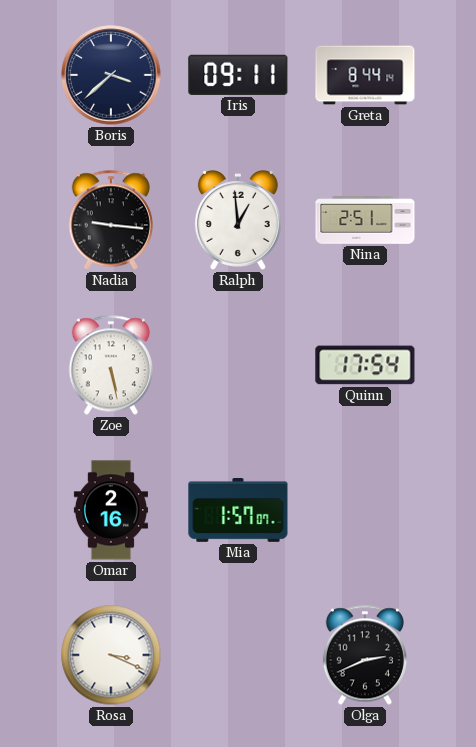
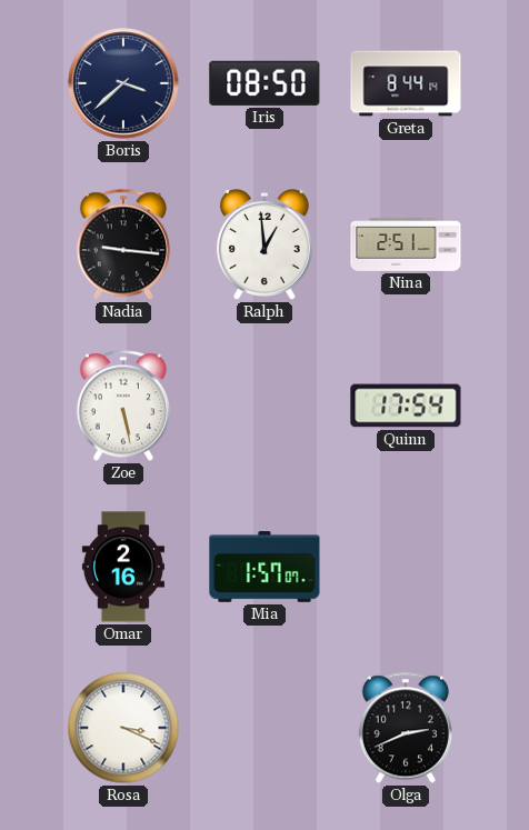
Iris: 09:11 -> 08:50
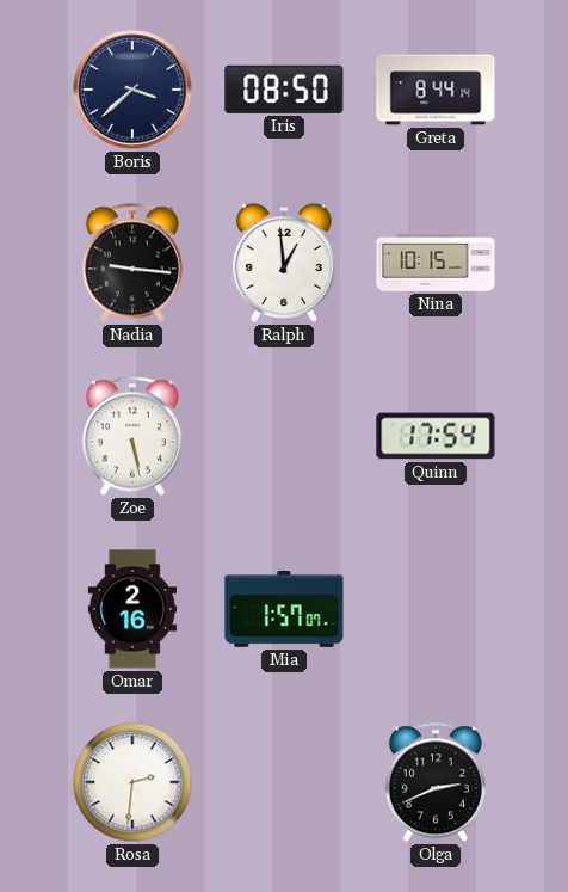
Nina: 2:51 -> 10:15
Rosa: 3:19 -> 2:31
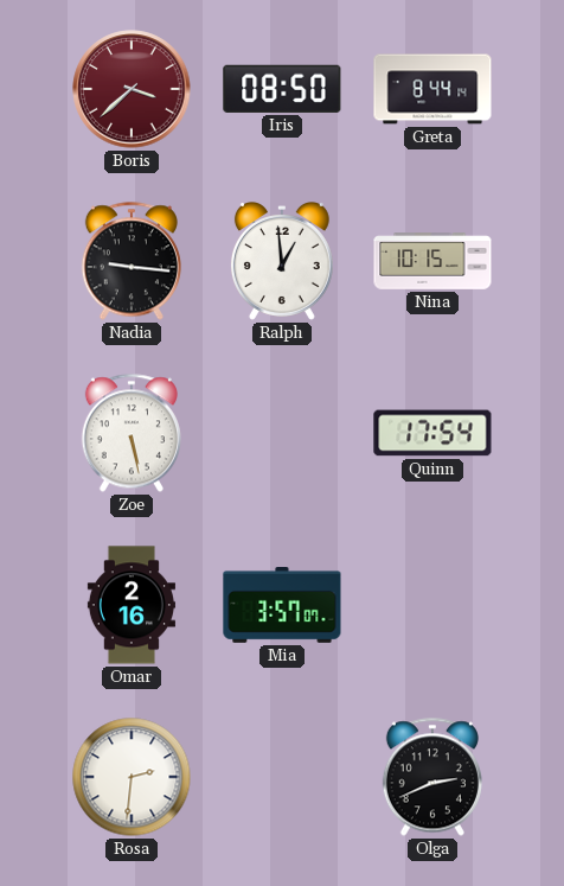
Boris dial: navy -> burgundy
Mia: 1:57 -> 3:57
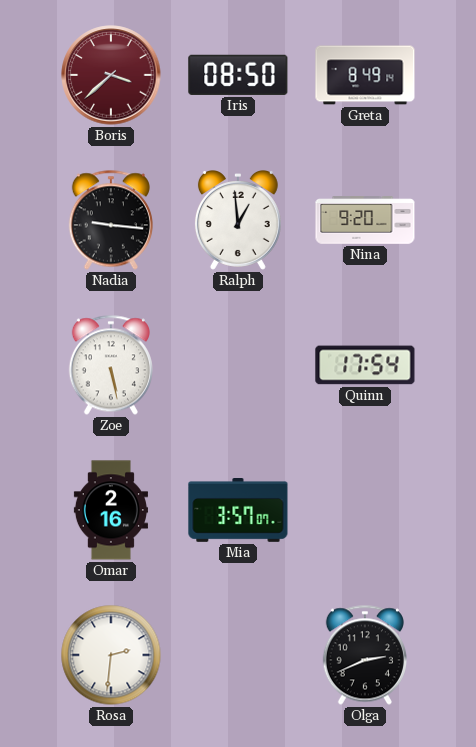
Greta: 8:44 -> 8:49
Nina: 10:15 -> 9:20
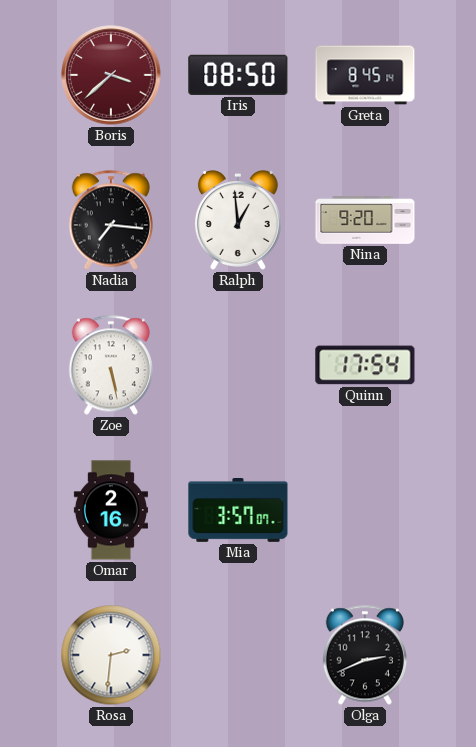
Greta: 8:49 -> 8:45
Nadia: 9:16 -> 7:16
